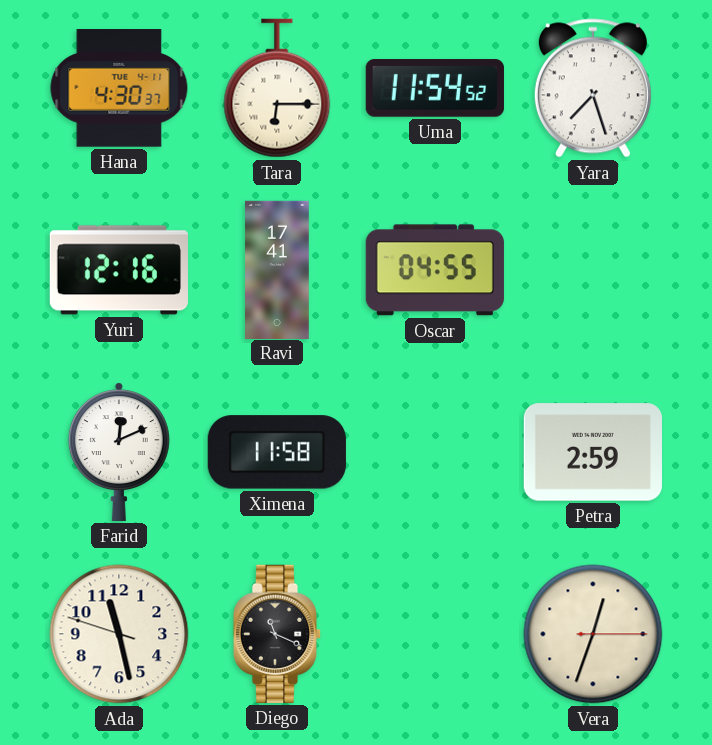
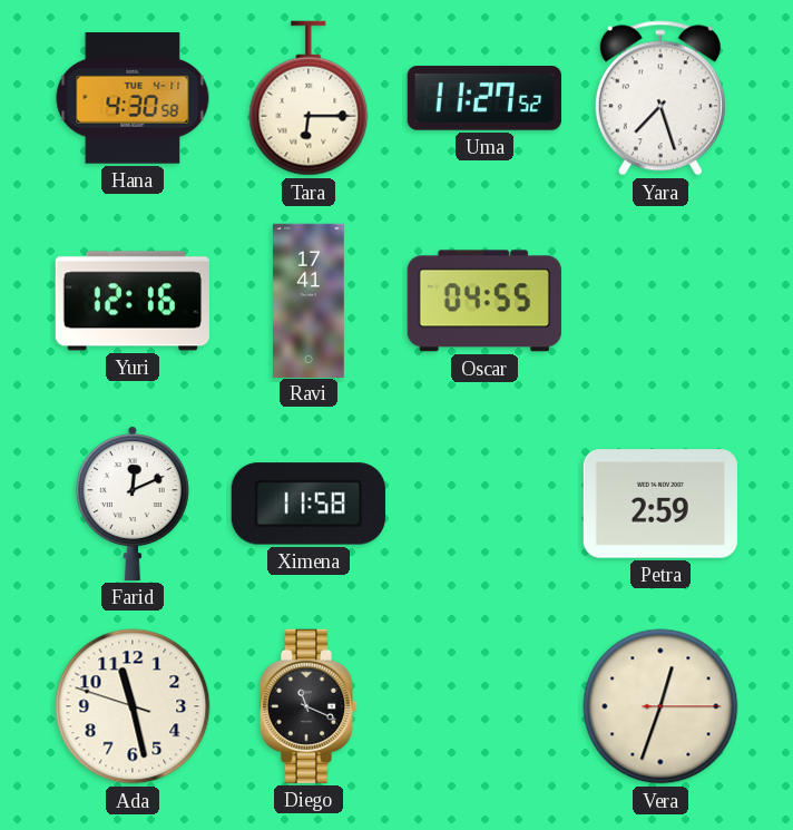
Hana: 4:30:37 -> 4:30:58
Uma: 11:54 -> 11:27
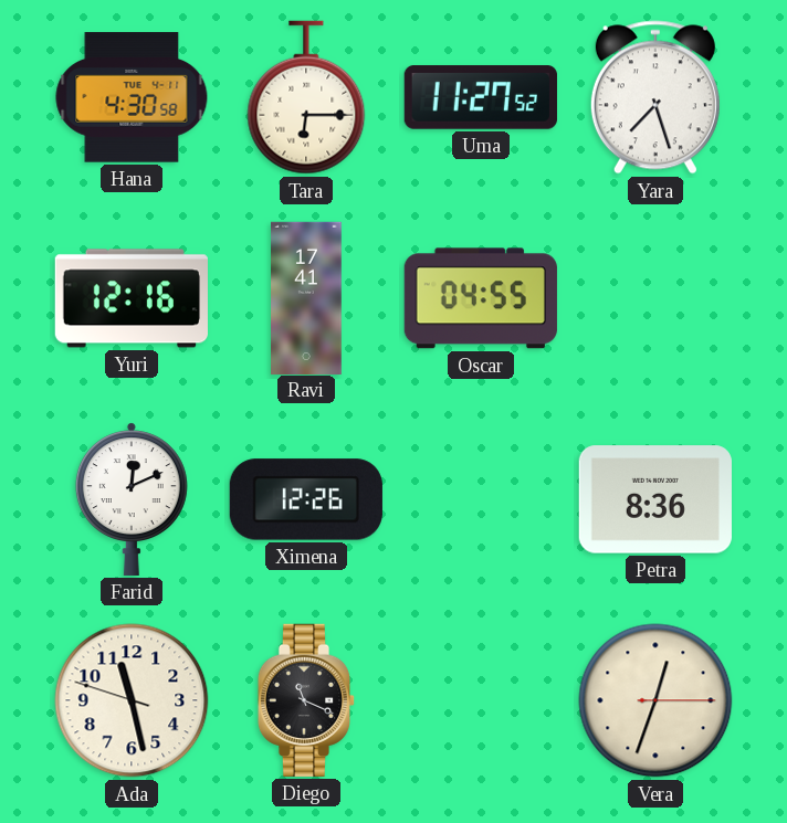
Ximena: 11:58 -> 12:26
Petra: 2:59 -> 8:36
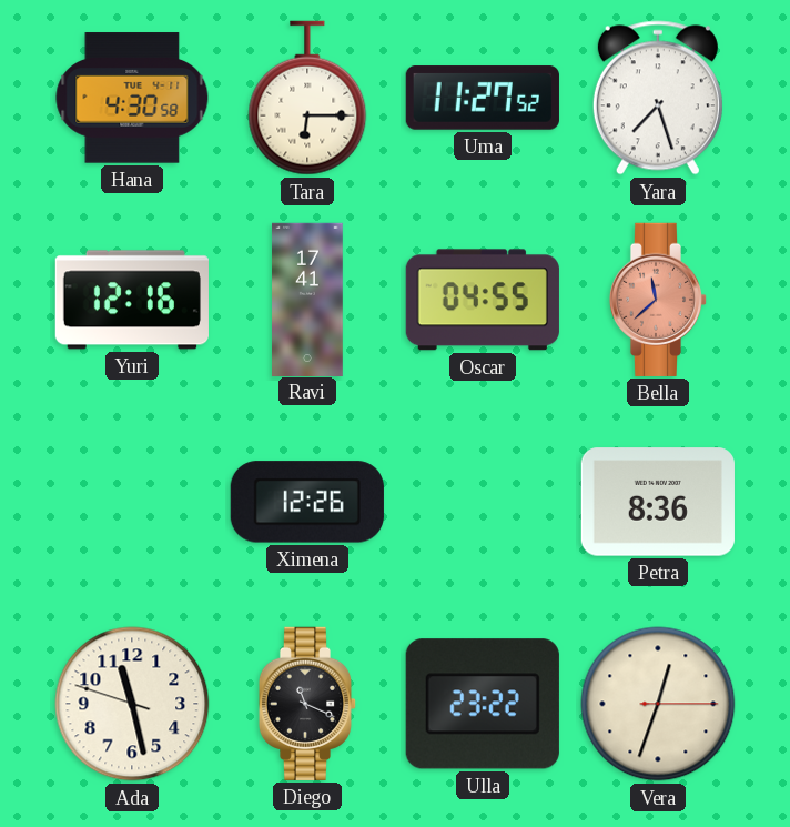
Bella: none -> 11:38
Farid: 12:11 -> none
Ulla: none -> 23:22
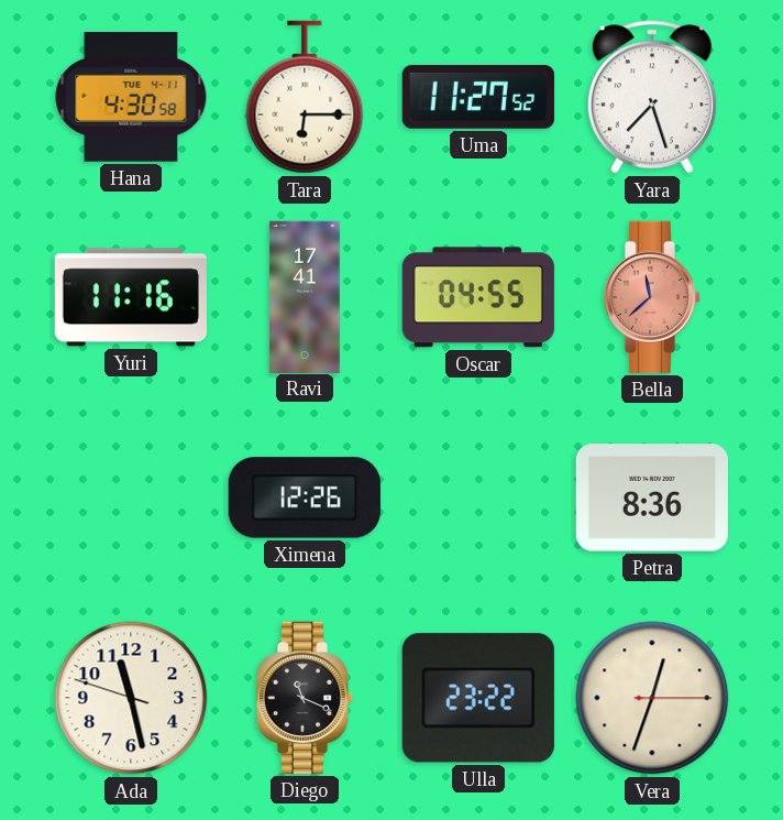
Yuri: 12:16 -> 11:16
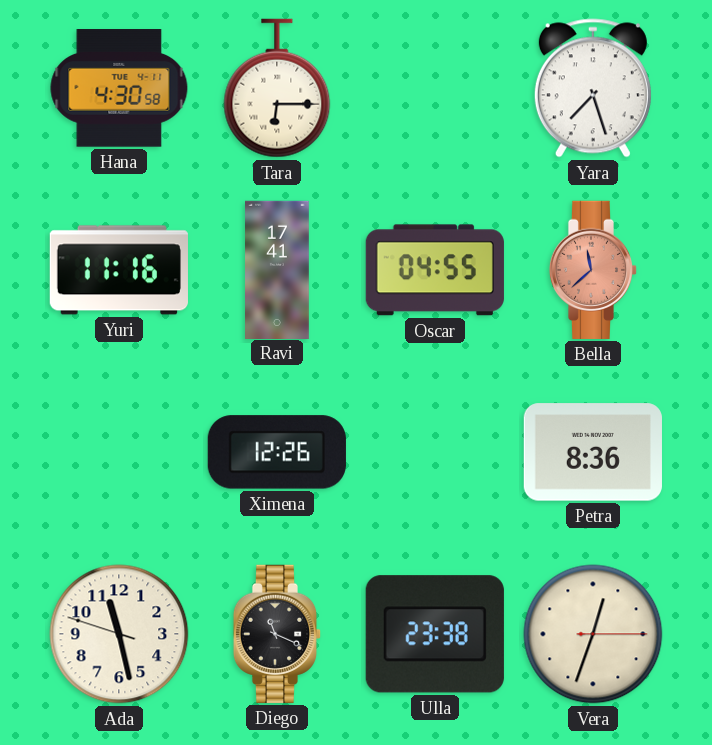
Uma: 11:27 -> none
Ulla: 23:22 -> 23:38
